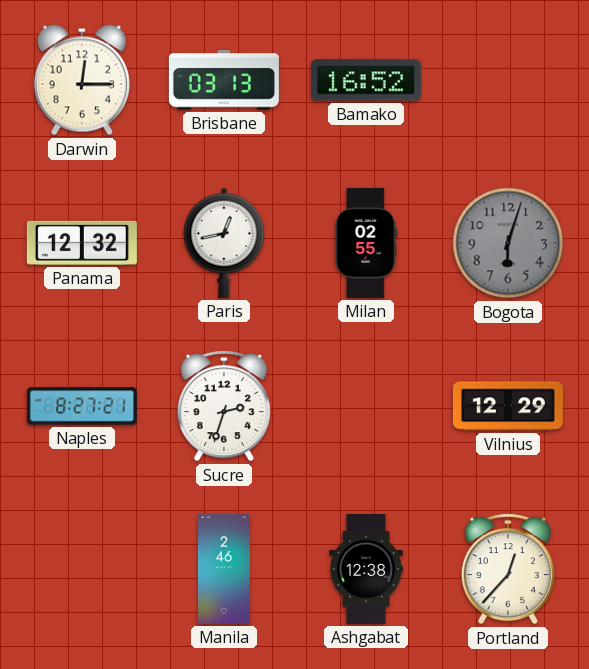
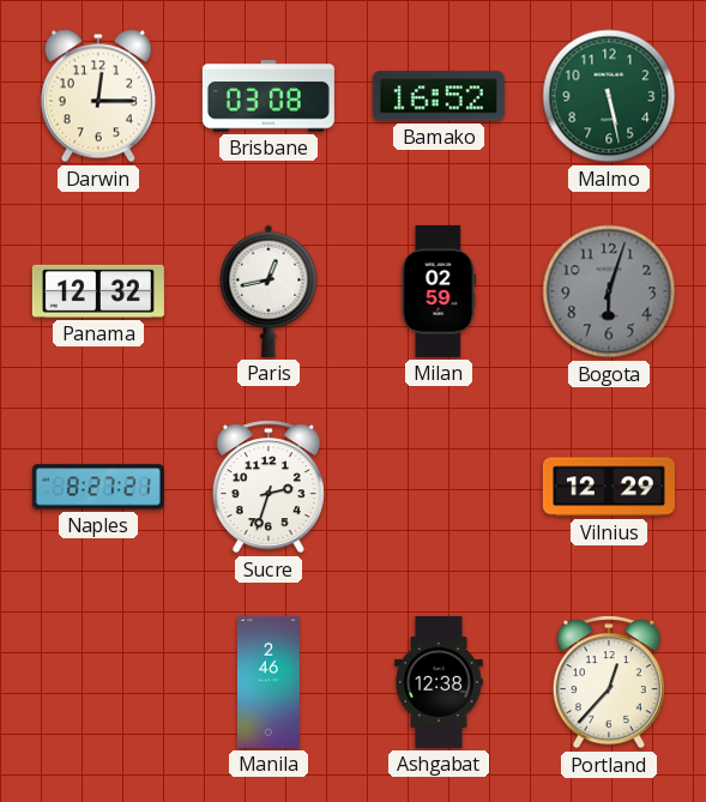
Brisbane: 03:13 -> 03:08
Malmo: none -> 5:28
Milan: 02:55 -> 02:59
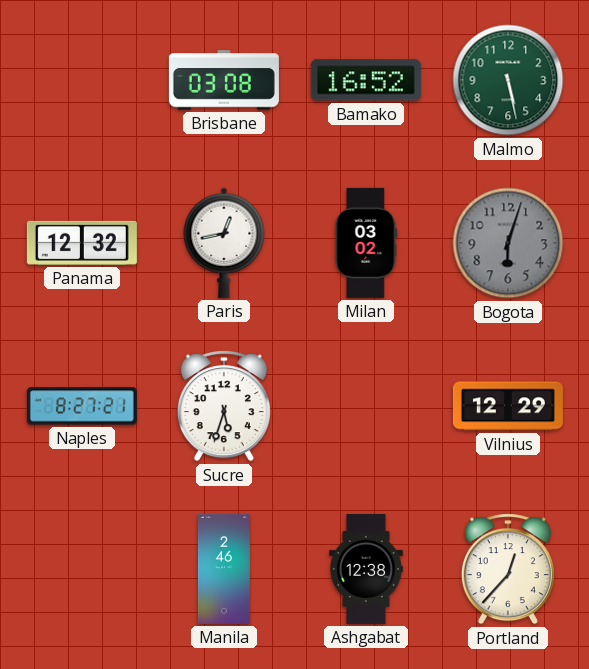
Darwin: 12:15 -> none
Milan: 02:59 -> 03:02
Sucre: 2:33 -> 5:33
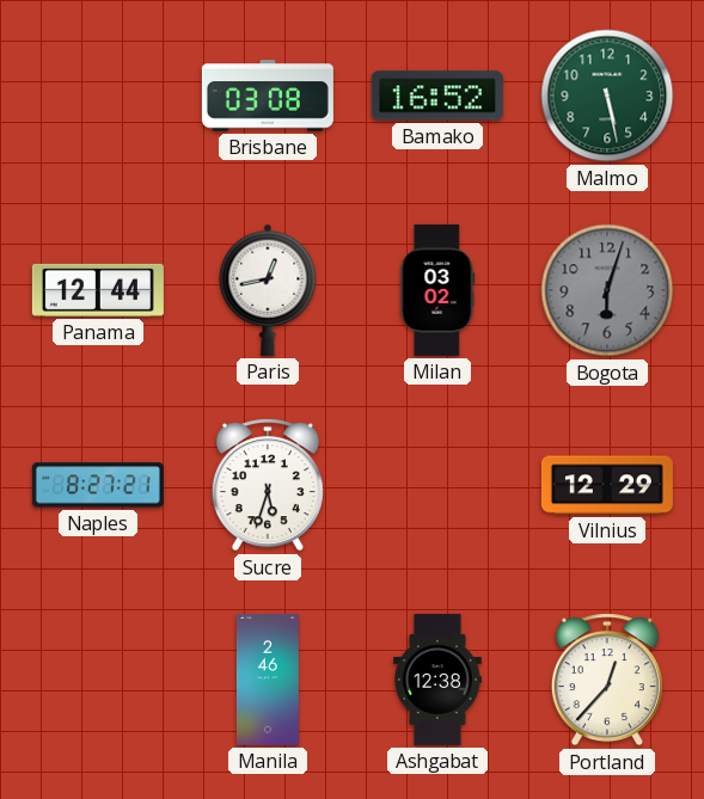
Panama: 12:32 -> 12:44
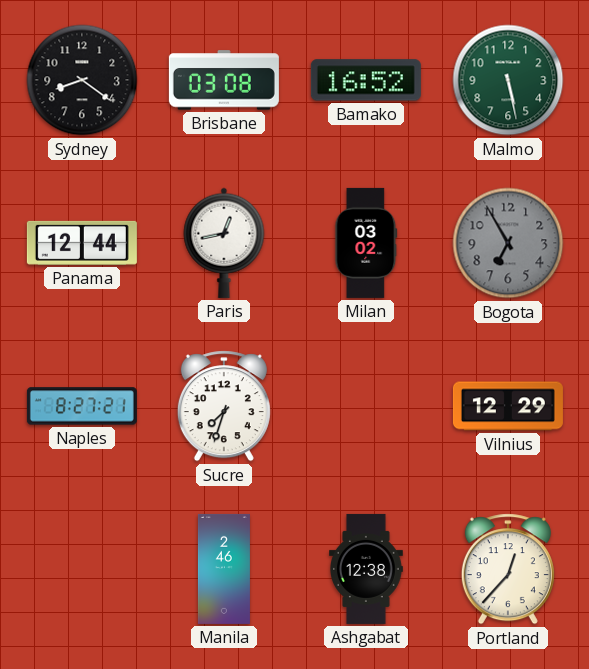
Sydney: none -> 8:21
Bogota: 6:03 -> 6:55
Sucre: 5:33 -> 7:33
